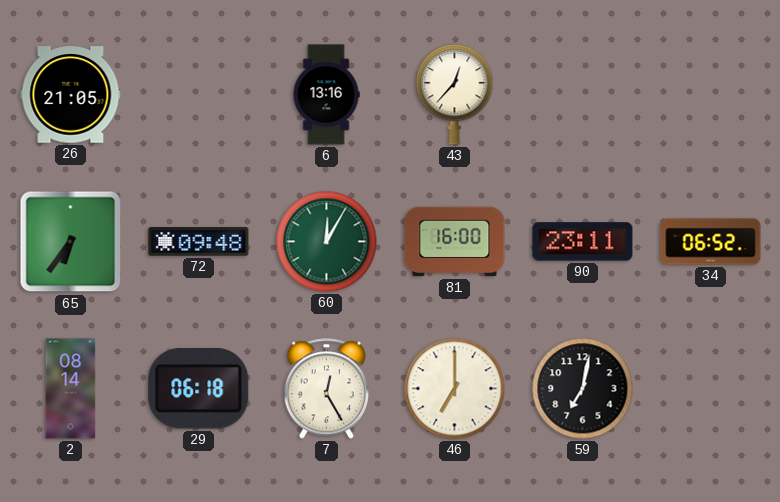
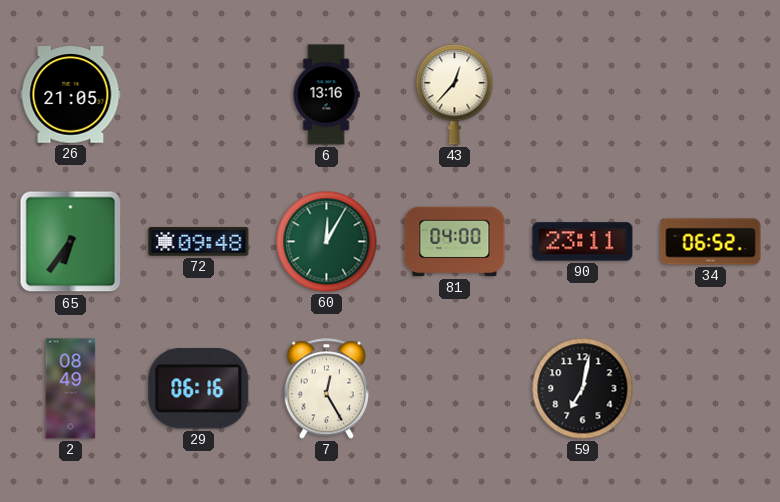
81: 16:00 -> 04:00
2: 08:14 -> 08:49
29: 06:18 -> 06:16
46: 7:00 -> none
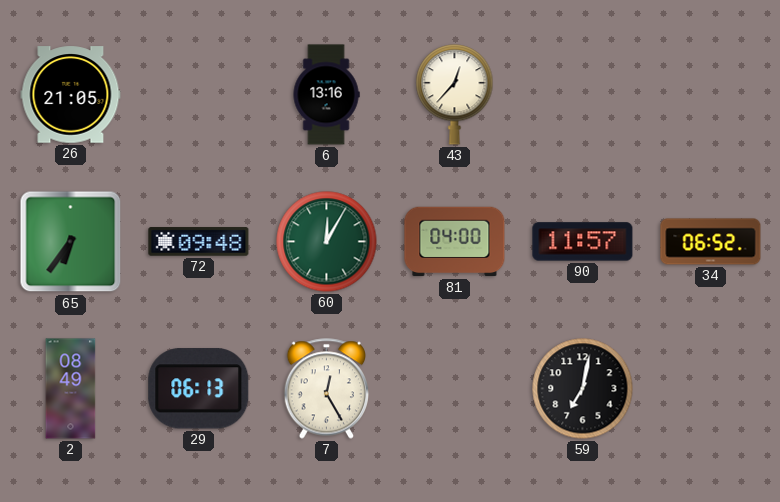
90: 23:11 -> 11:57
29: 06:16 -> 06:13
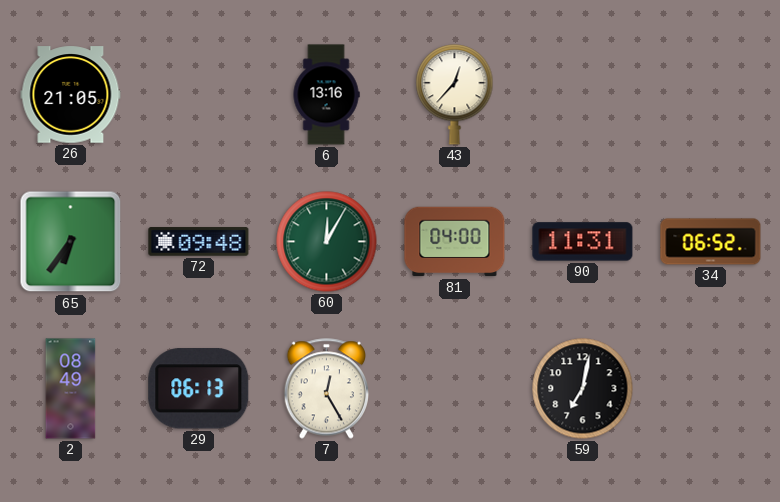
90: 11:57 -> 11:31
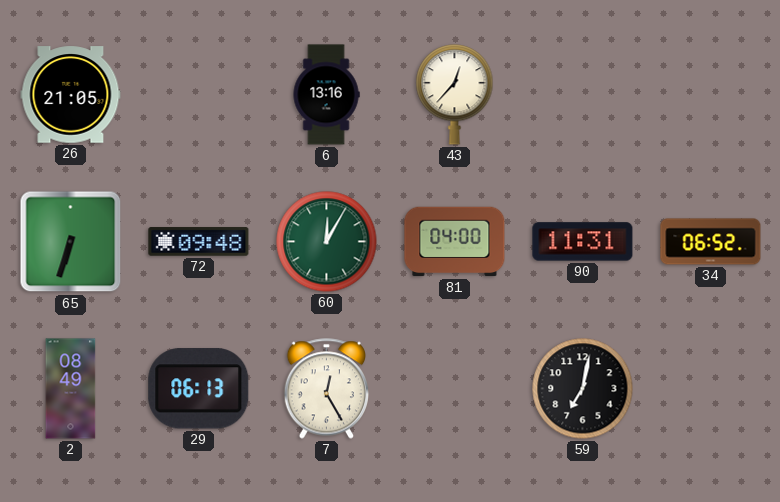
65: 6:36 -> 6:33
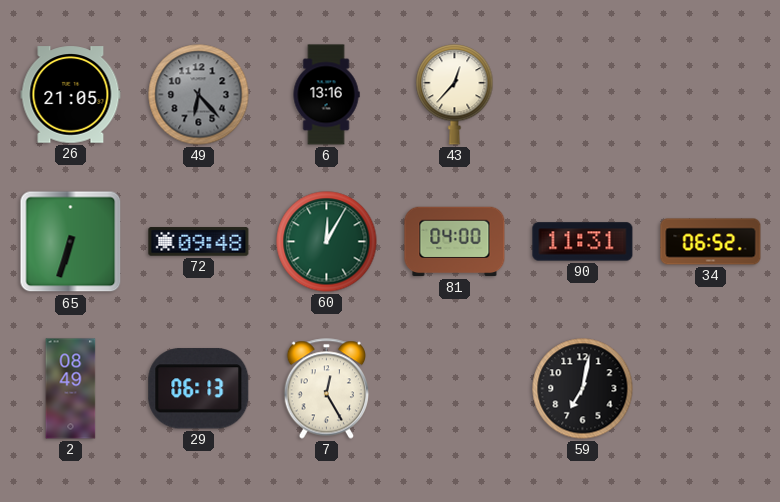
49: none -> 6:23
